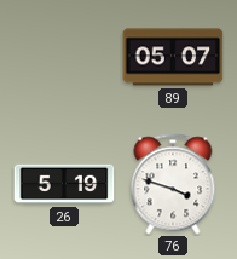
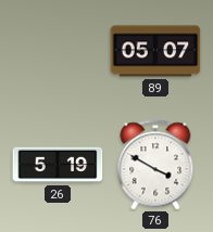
76: 3:48 -> 3:50
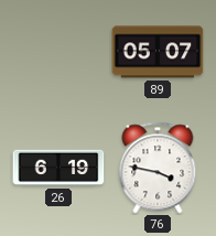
26: 5:19 -> 6:19
76: 3:50 -> 3:47
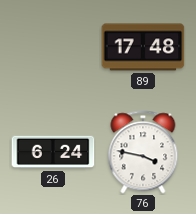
89: 05:07 -> 17:48
26: 6:19 -> 6:24
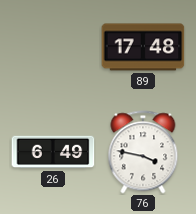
26: 6:24 -> 6:49
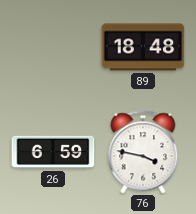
89: 17:48 -> 18:48
26: 6:49 -> 6:59
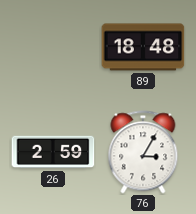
26: 6:59 -> 2:59
76: 3:47 -> 3:05
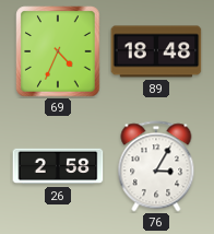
69: none -> 4:34
26: 2:59 -> 2:58
